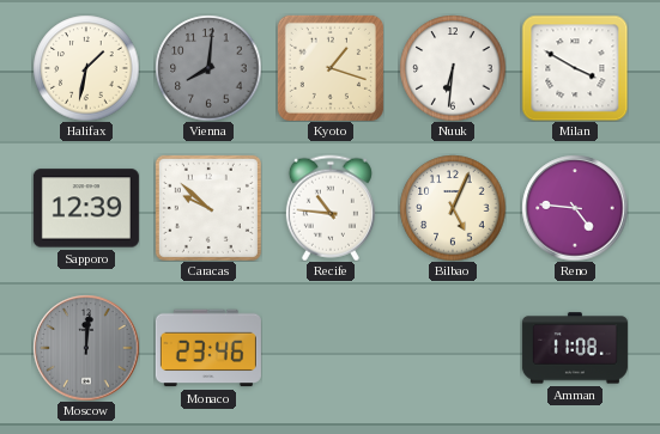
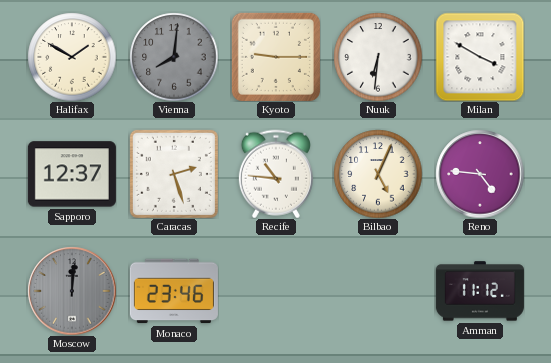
Halifax: 1:32 -> 1:50
Kyoto: 1:18 -> 9:15
Sapporo: 12:39 -> 12:37
Caracas: 9:52 -> 2:27
Amman: 11:08 -> 11:12
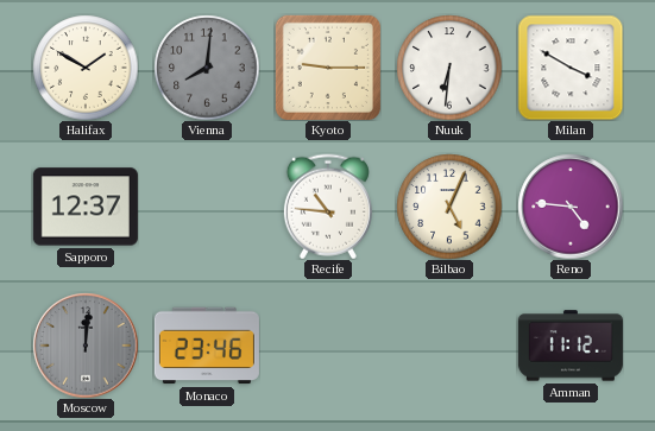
Caracas: 2:27 -> none
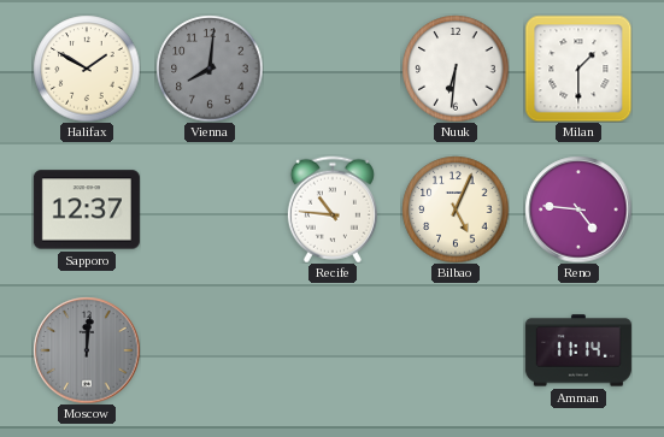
Kyoto: 9:15 -> none
Milan: 3:50 -> 1:30
Monaco: 23:46 -> none
Amman: 11:12 -> 11:14
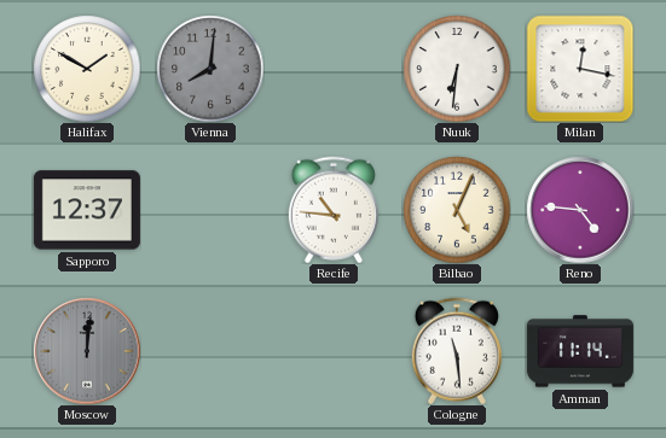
Milan: 1:30 -> 12:17
Cologne: none -> 11:29
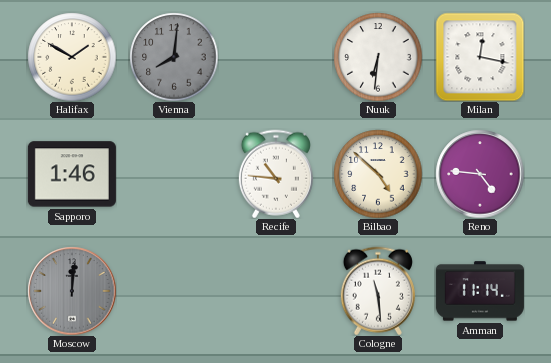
Sapporo: 12:37 -> 1:46
Bilbao: 5:04 -> 4:52
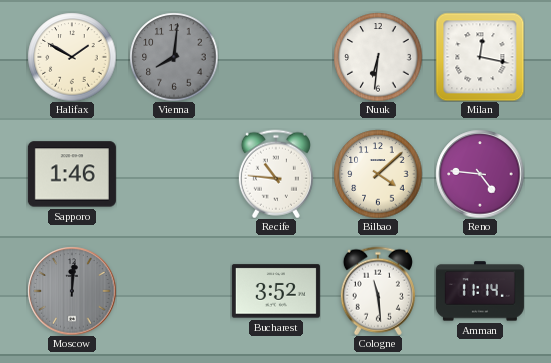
Bilbao: 4:52 -> 4:08
Bucharest: none -> 3:52
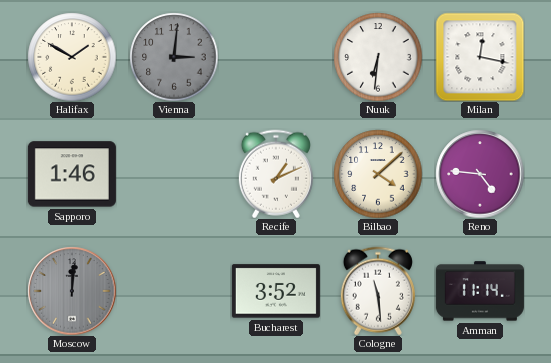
Vienna: 8:01 -> 3:01
Recife: 10:46 -> 1:11
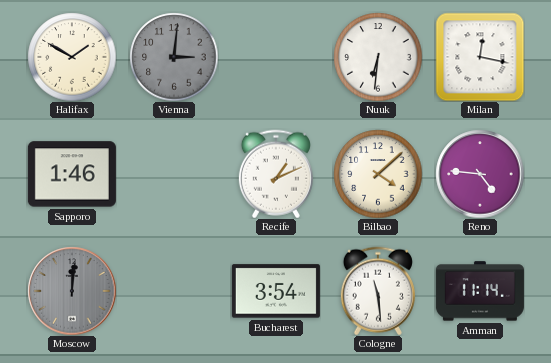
Bucharest: 3:52 -> 3:54
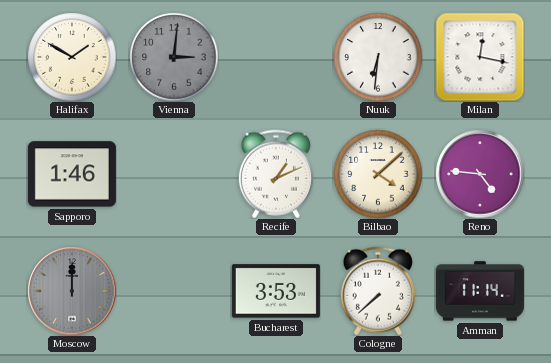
Moscow: 12:01 -> 12:00
Bucharest: 3:54 -> 3:53
Cologne: 11:29 -> 7:38
